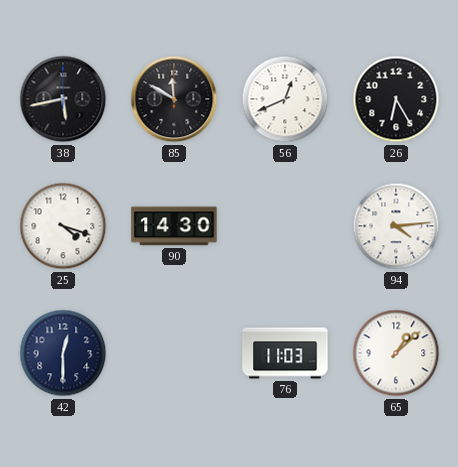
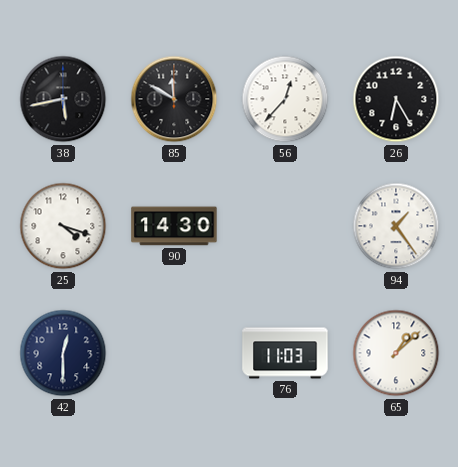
56: 12:41 -> 12:37
94: 4:14 -> 1:24
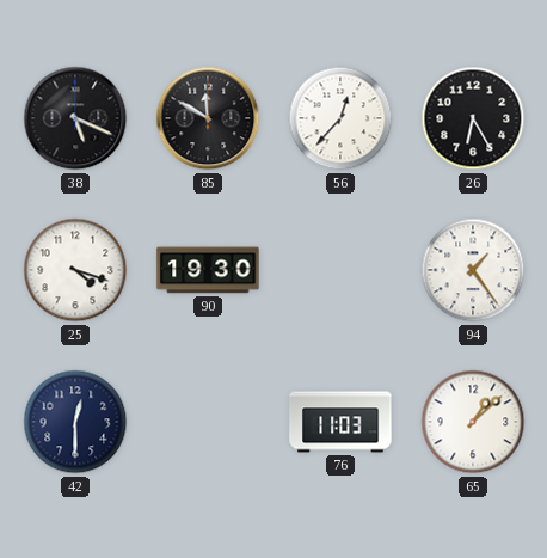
38: 5:43 -> 5:19
90: 14:30 -> 19:30
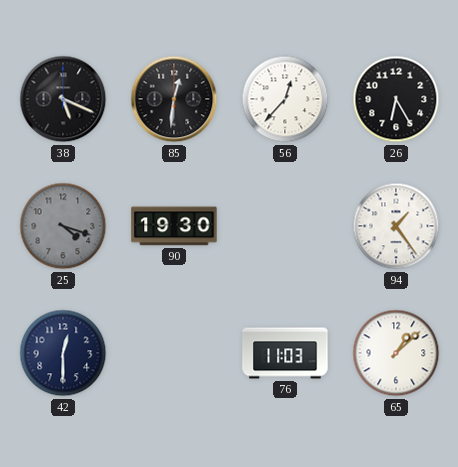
85: 11:50 -> 12:31
25 dial: white -> grey
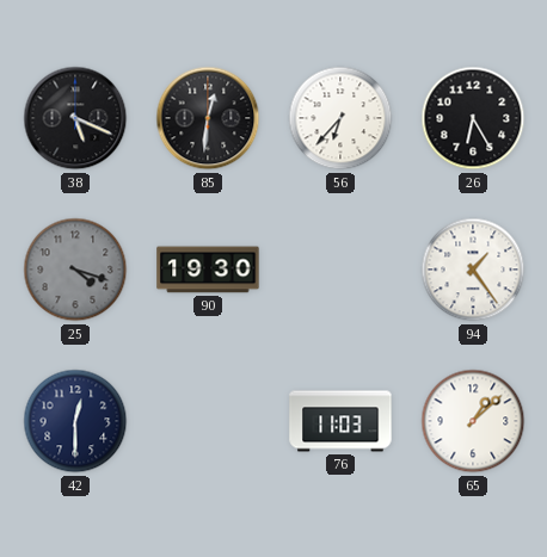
56: 12:37 -> 6:37
